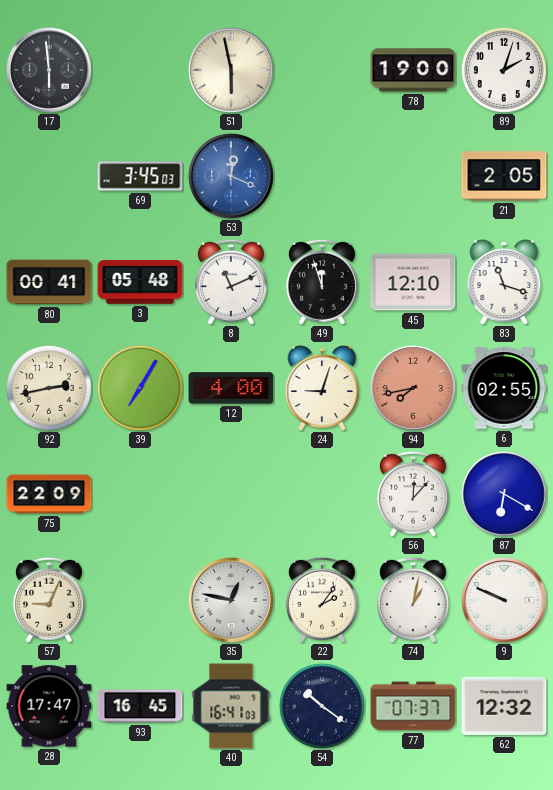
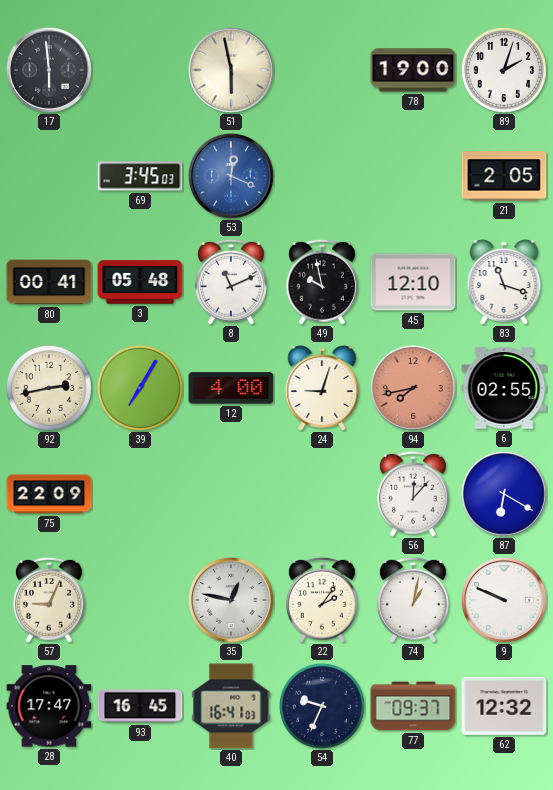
49: 11:57 -> 9:58
54: 10:21 -> 9:34
77: 07:37 -> 09:37
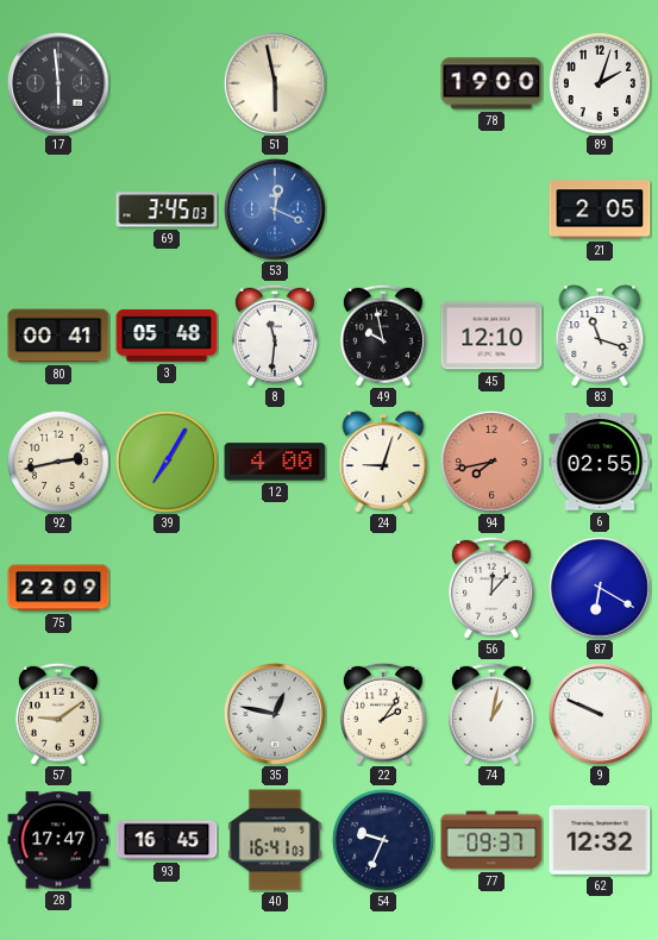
8: 11:11 -> 11:31
57: 9:04 -> 9:09
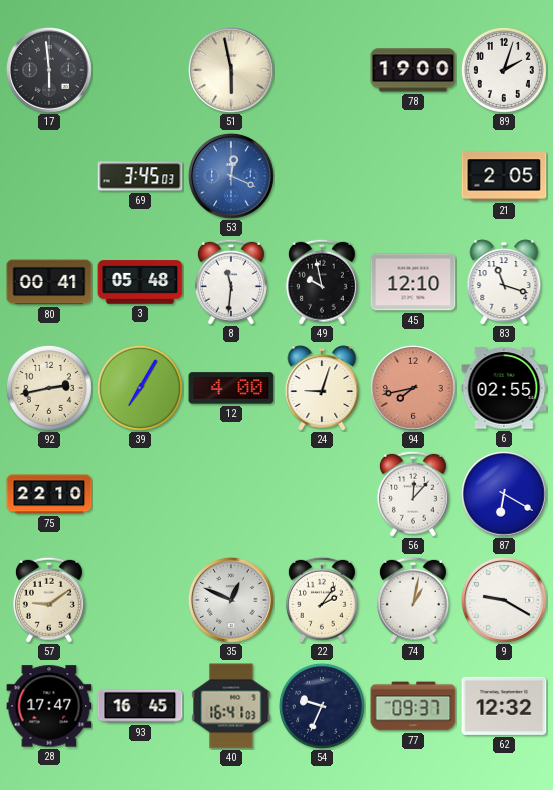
75: 22:09 -> 22:10
35: 12:47 -> 12:49
9: 9:49 -> 9:20
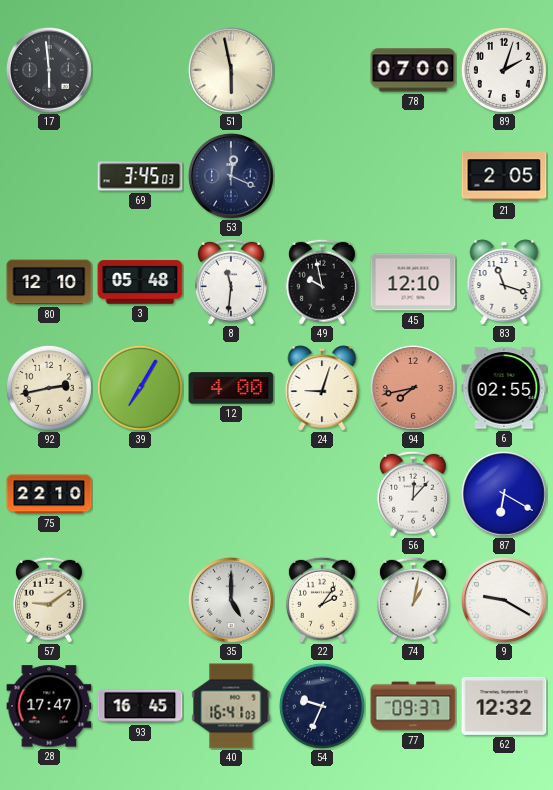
78: 19:00 -> 07:00
53 dial: blue -> navy
80: 00:41 -> 12:10
35: 12:49 -> 5:00
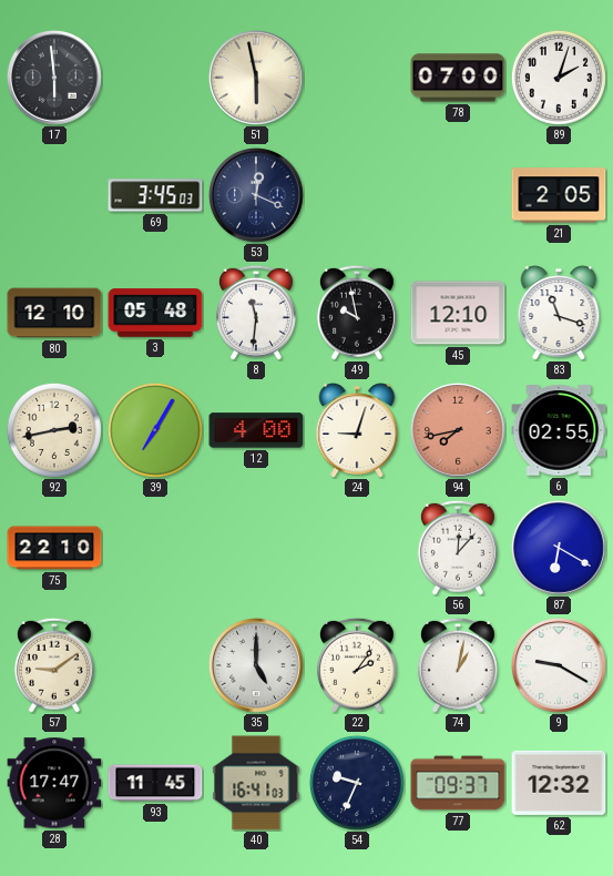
93: 16:45 -> 11:45
